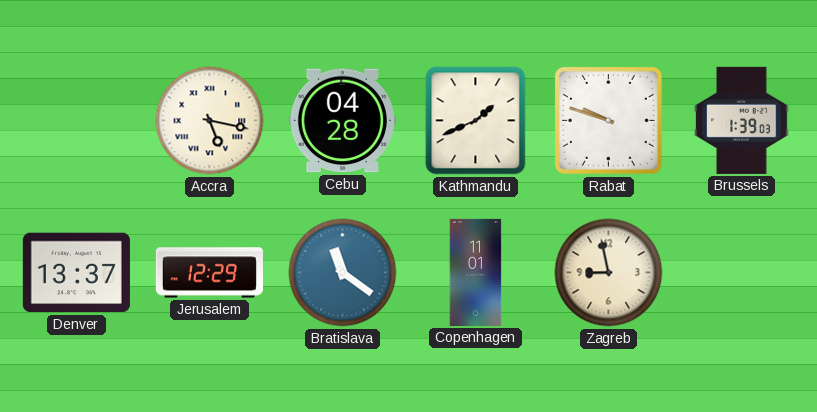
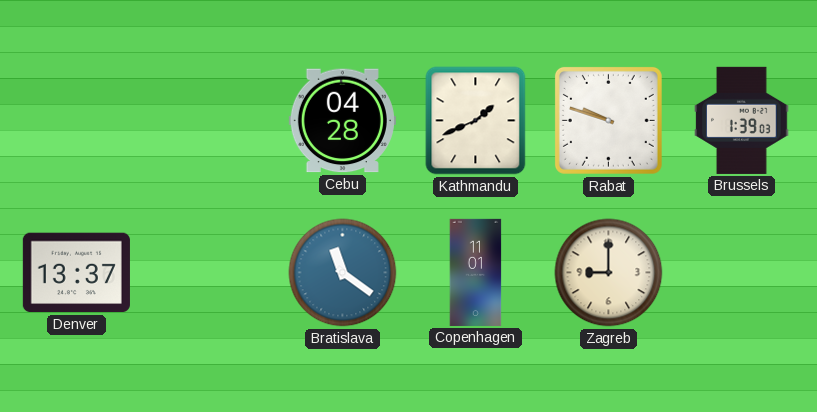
Accra: 5:17 -> none
Jerusalem: 12:29 -> none
Zagreb: 8:58 -> 9:00
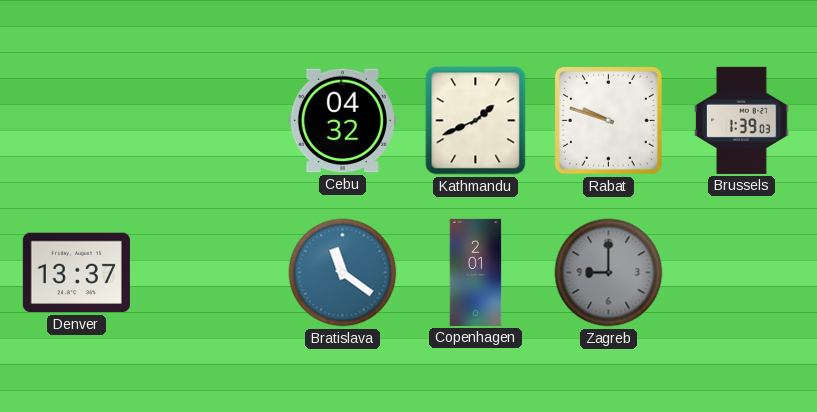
Cebu: 04:28 -> 04:32
Copenhagen: 11:01 -> 2:01
Zagreb dial: cream -> grey
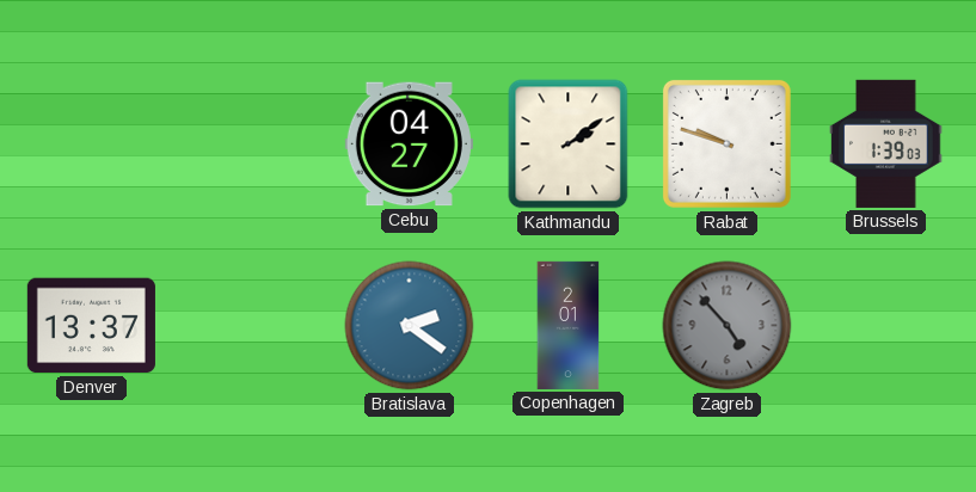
Cebu: 04:32 -> 04:27
Kathmandu: 1:41 -> 2:09
Bratislava: 11:21 -> 2:21
Zagreb: 9:00 -> 4:53
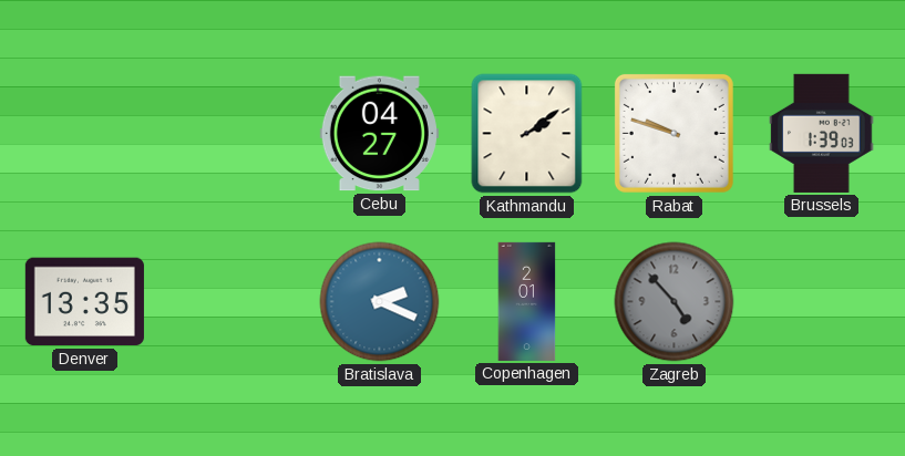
Denver: 13:37 -> 13:35
Bratislava: 2:21 -> 2:19
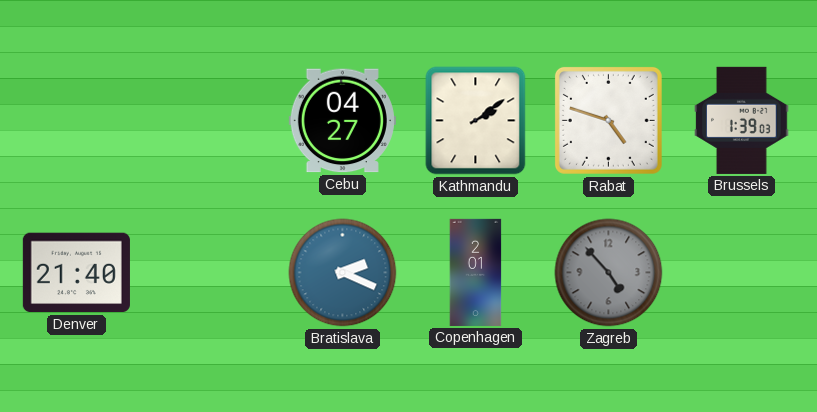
Rabat: 9:48 -> 4:48
Denver: 13:35 -> 21:40
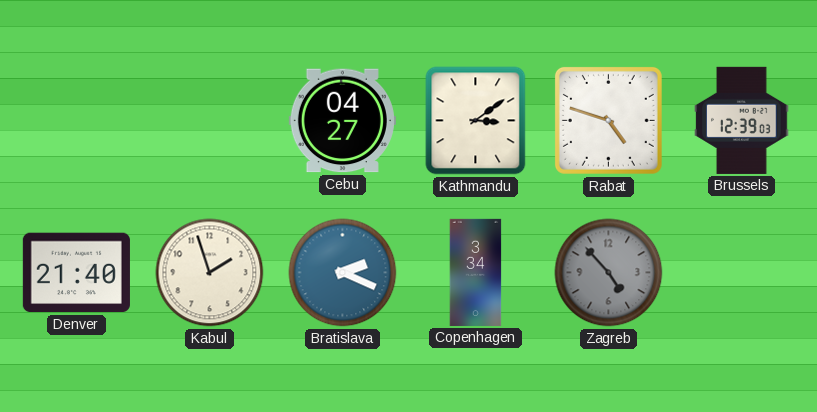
Kathmandu: 2:09 -> 3:09
Brussels: 1:39 -> 12:39
Kabul: none -> 1:57
Copenhagen: 2:01 -> 3:34
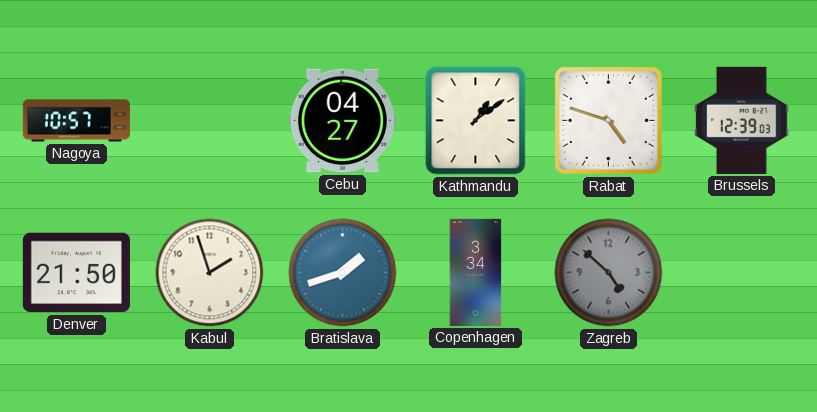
Nagoya: none -> 10:57
Kathmandu: 3:09 -> 1:09
Denver: 21:40 -> 21:50
Bratislava: 2:19 -> 1:42
Zagreb: 4:53 -> 4:52
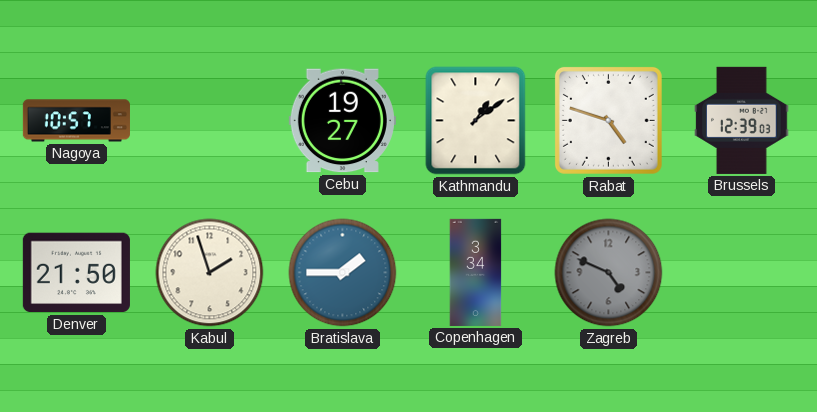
Cebu: 04:27 -> 19:27
Bratislava: 1:42 -> 1:45
Zagreb: 4:52 -> 4:49
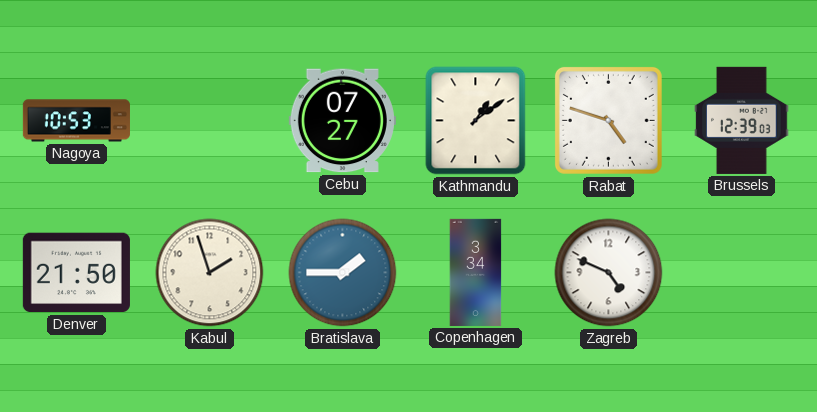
Nagoya: 10:57 -> 10:53
Cebu: 19:27 -> 07:27
Zagreb dial: grey -> white
